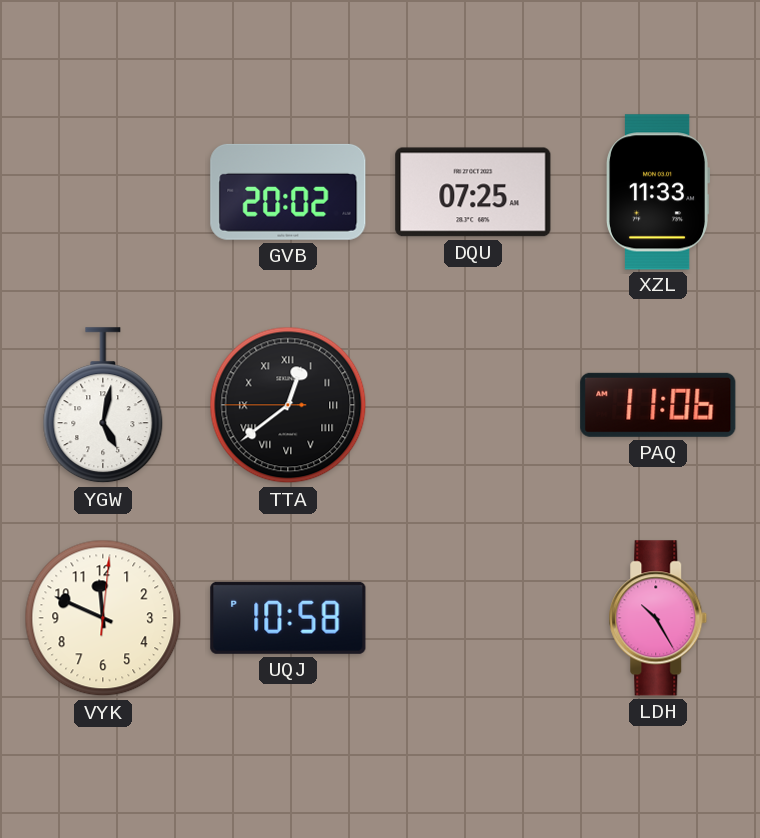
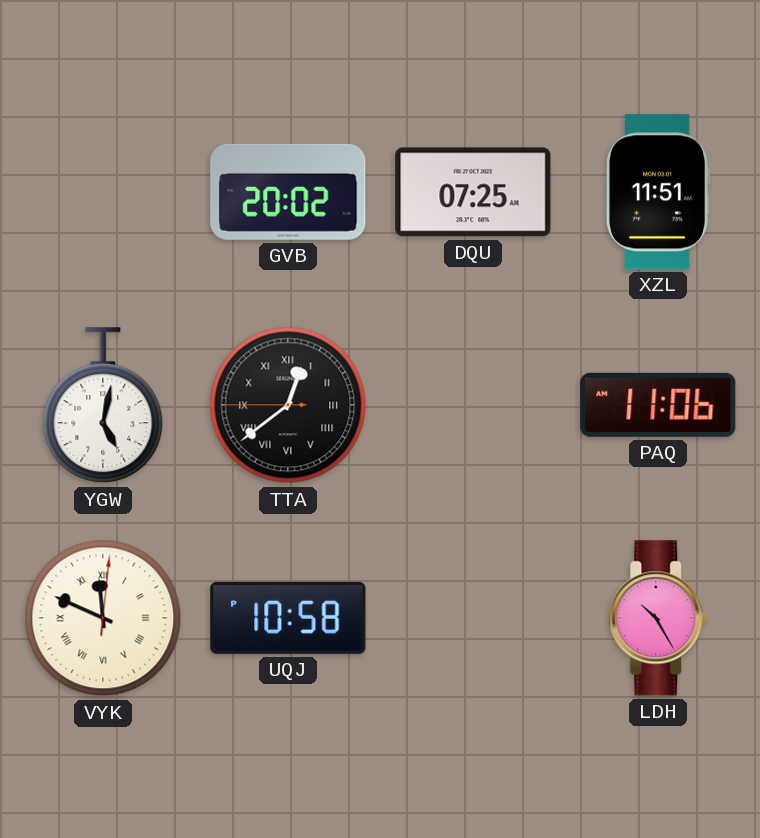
XZL: 11:33 -> 11:51
VYK numerals: Arabic -> Roman
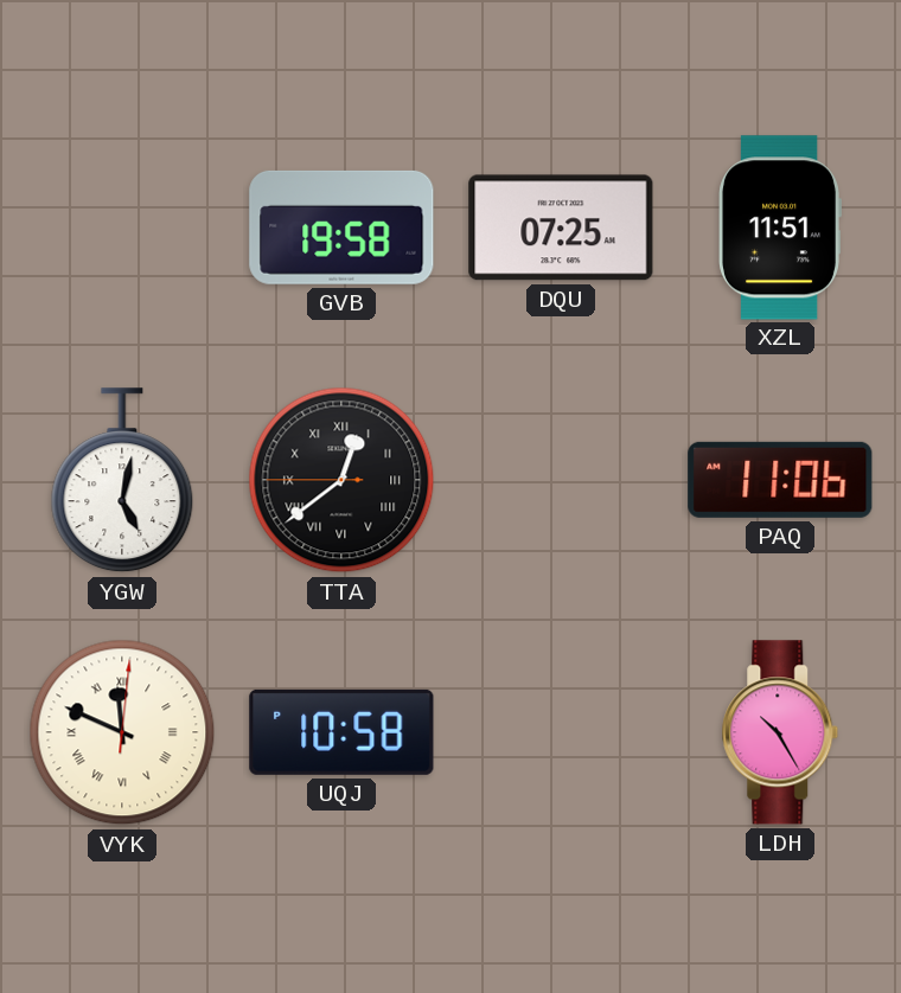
GVB: 20:02 -> 19:58
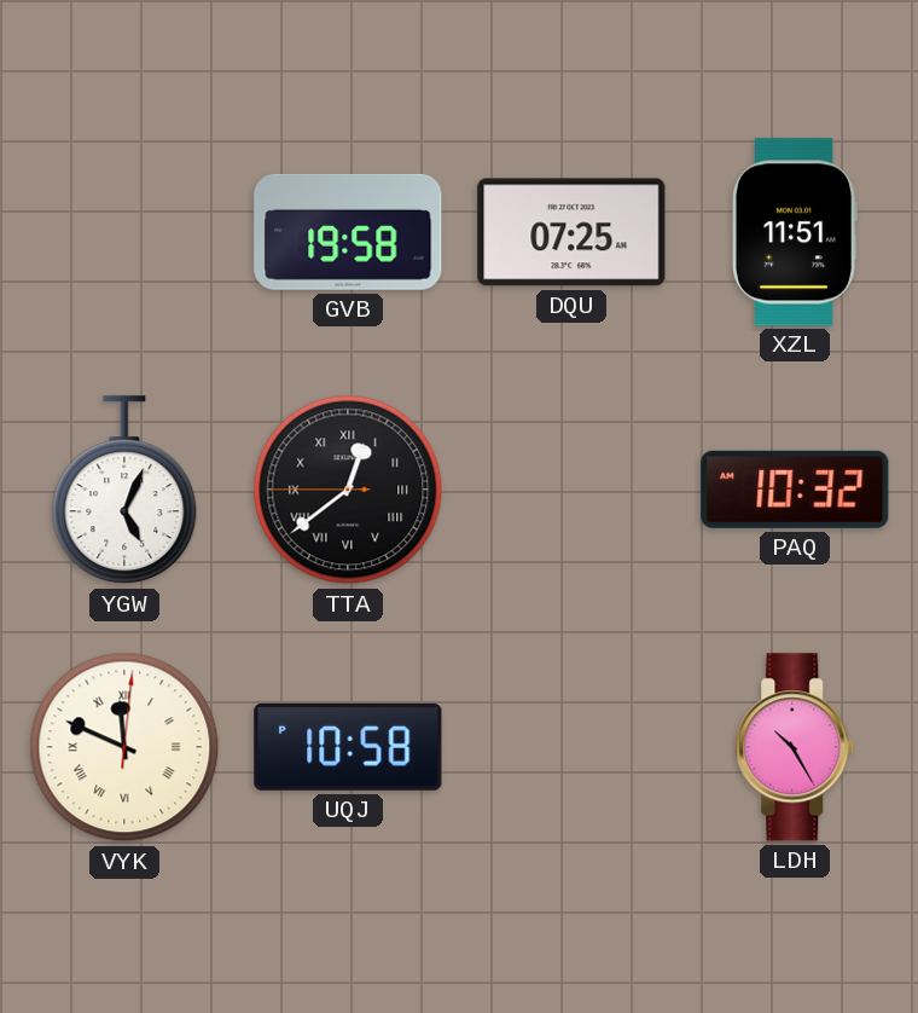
YGW: 5:02 -> 5:04
PAQ: 11:06 -> 10:32
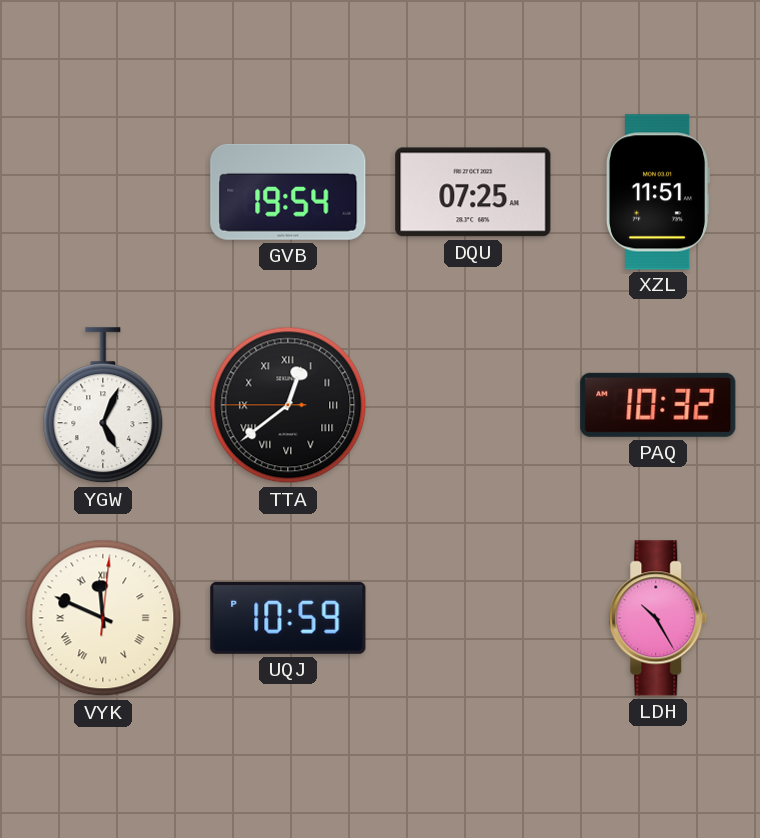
GVB: 19:58 -> 19:54
UQJ: 10:58 -> 10:59
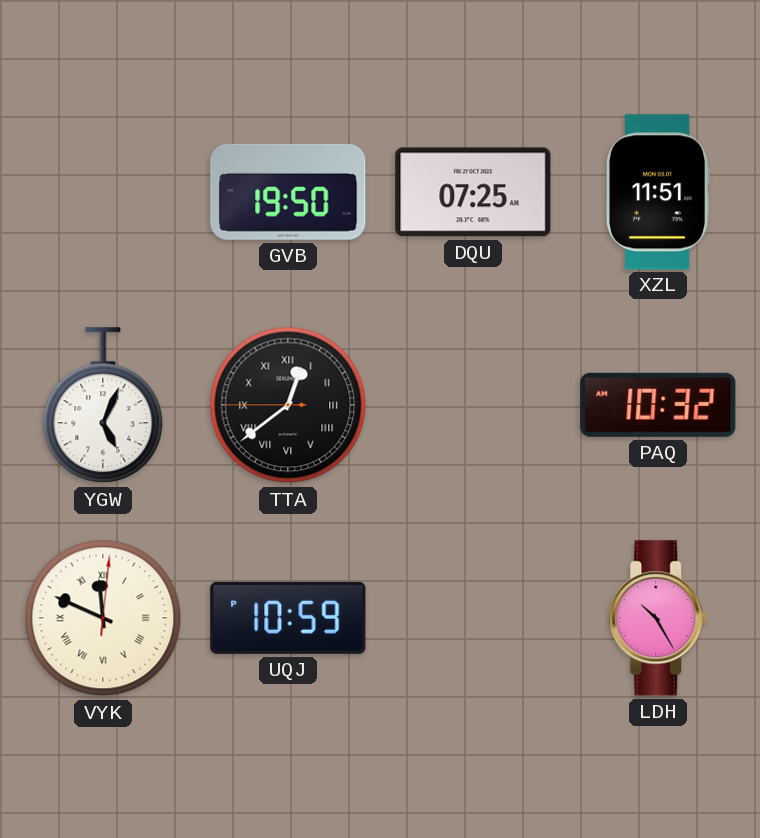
GVB: 19:54 -> 19:50
